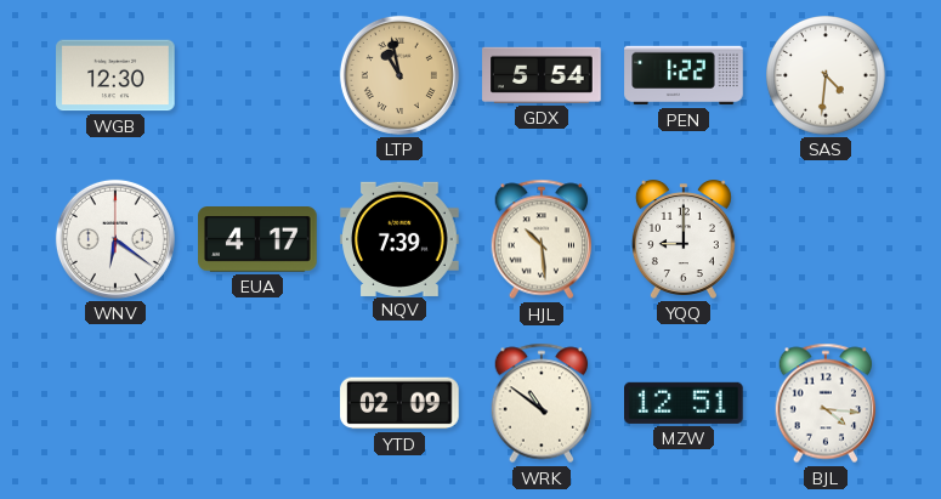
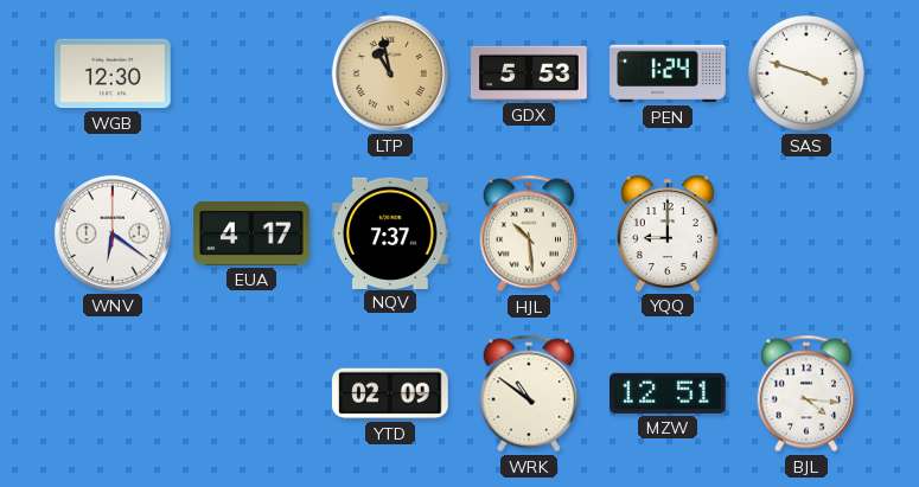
GDX: 5:54 -> 5:53
PEN: 1:22 -> 1:24
SAS: 4:31 -> 3:48
NQV: 7:39 -> 7:37
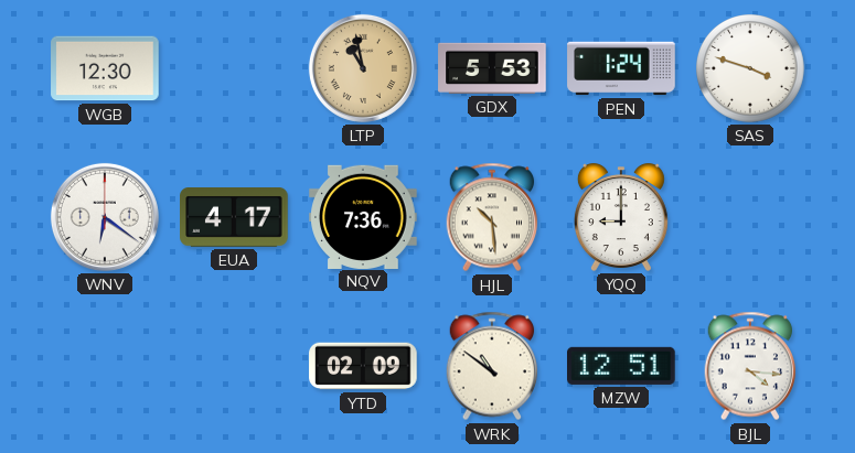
NQV: 7:37 -> 7:36
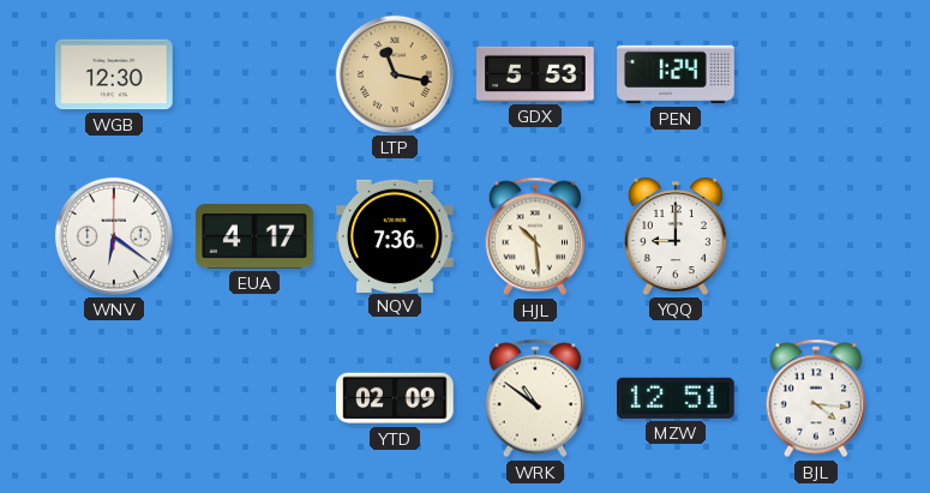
LTP: 10:58 -> 11:17
SAS: 3:48 -> none
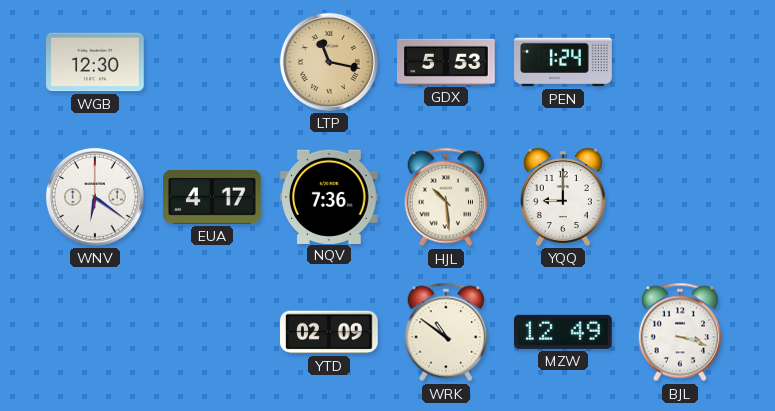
MZW: 12:51 -> 12:49
BJL: 4:16 -> 3:18
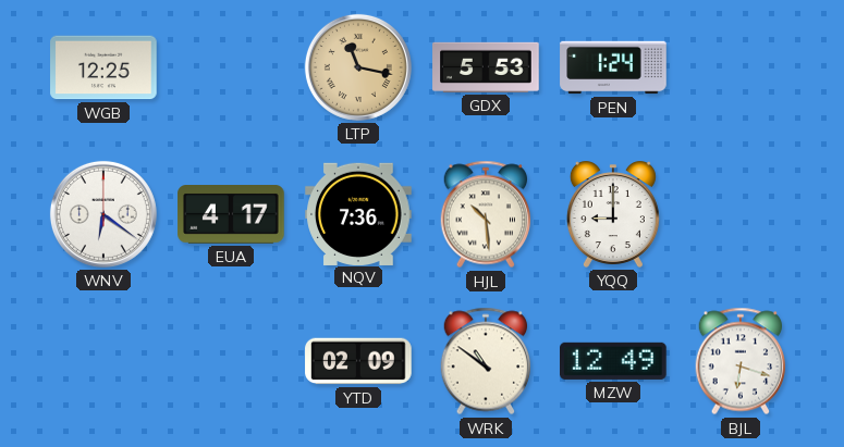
WGB: 12:30 -> 12:25
BJL: 3:18 -> 6:18
